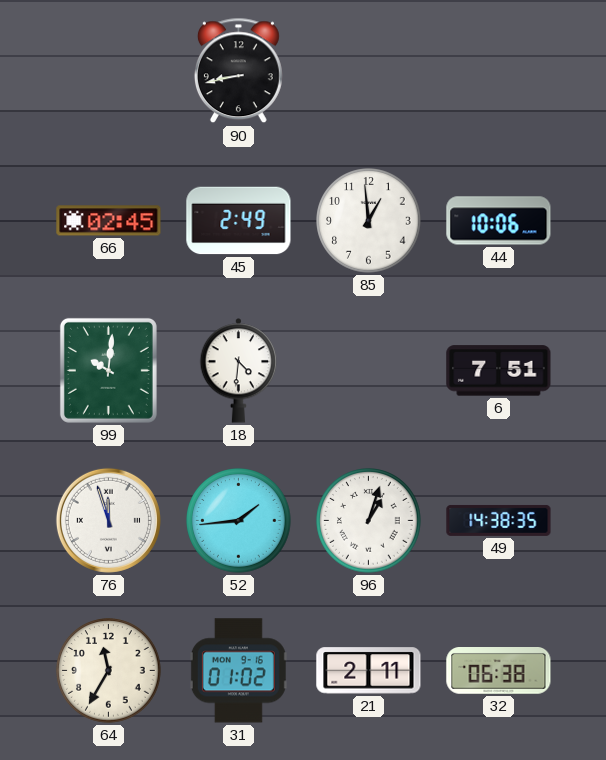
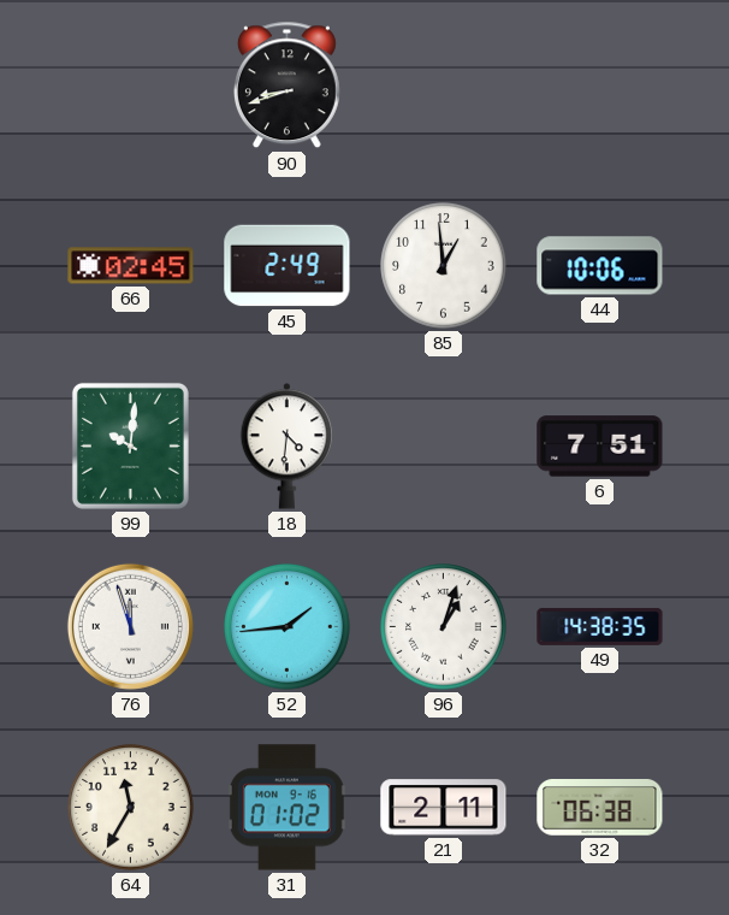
90: 8:43 -> 8:42
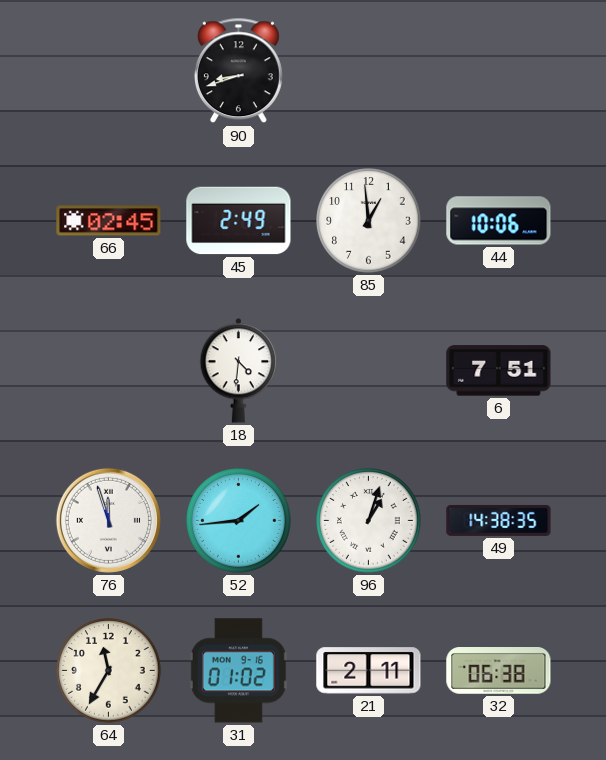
99: 10:01 -> none
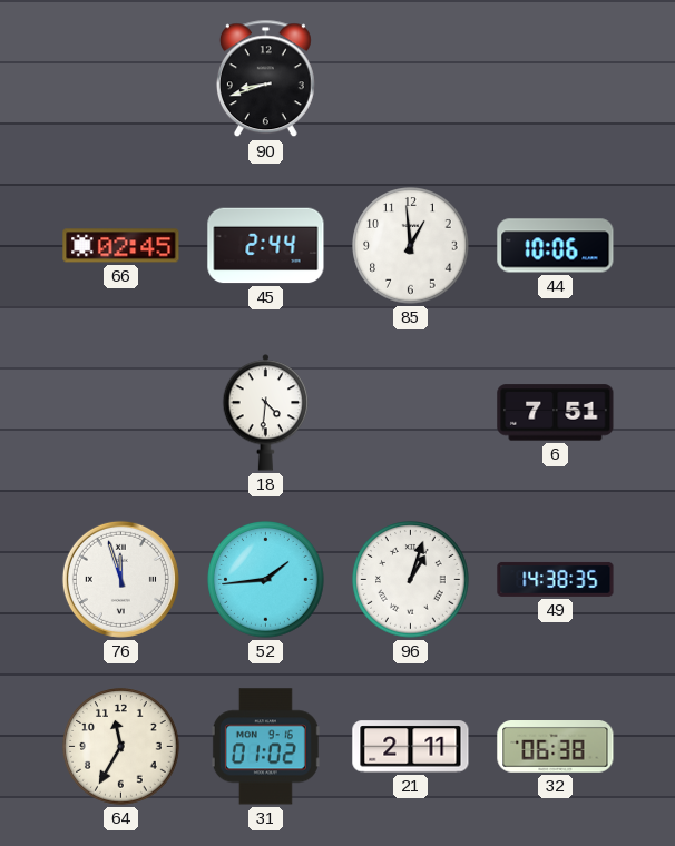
45: 2:49 -> 2:44
